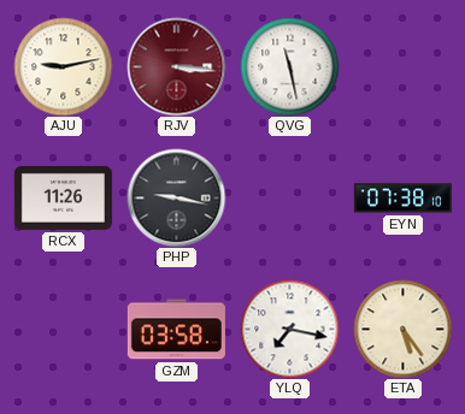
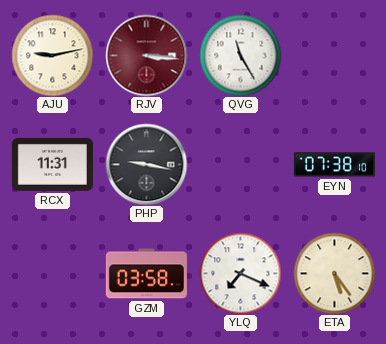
QVG: 11:28 -> 11:25
RCX: 11:26 -> 11:31
YLQ: 7:17 -> 7:19
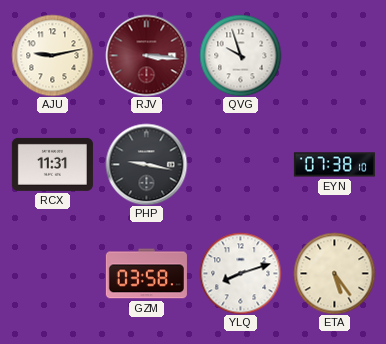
QVG: 11:25 -> 9:57
YLQ: 7:19 -> 8:12
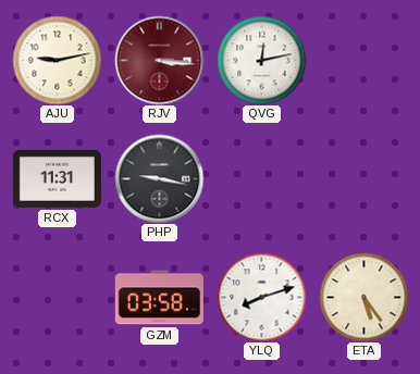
QVG: 9:57 -> 12:13
EYN: 07:38 -> none
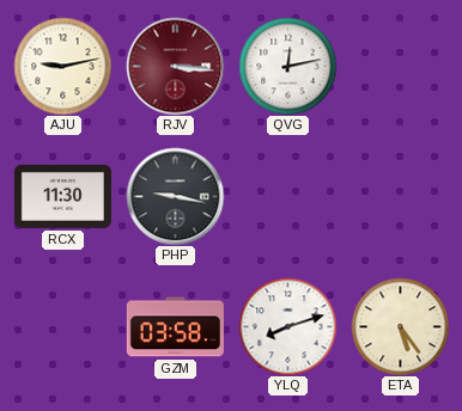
RCX: 11:31 -> 11:30
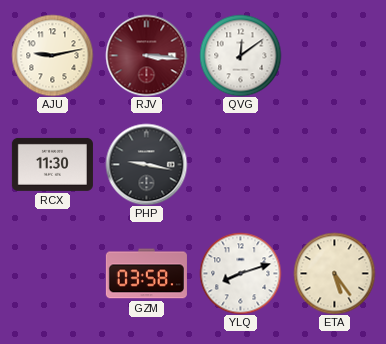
QVG: 12:13 -> 12:09
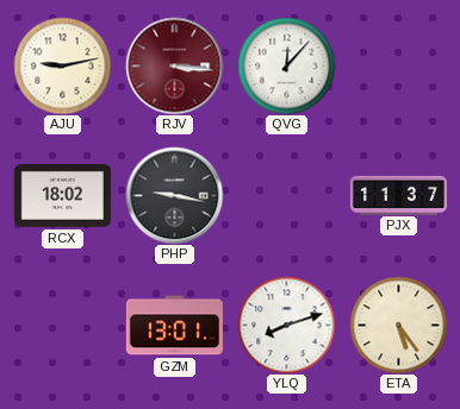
QVG: 12:09 -> 12:07
RCX: 11:30 -> 18:02
PJX: none -> 11:37
GZM: 03:58 -> 13:01
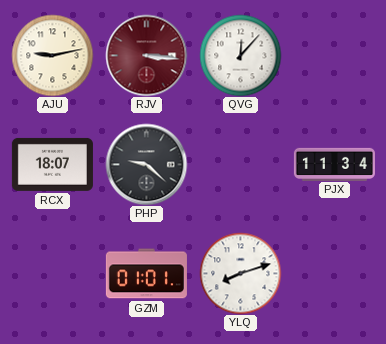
RCX: 18:02 -> 18:07
PHP: 9:17 -> 9:22
PJX: 11:37 -> 11:34
GZM: 13:01 -> 01:01
ETA: 5:24 -> none
